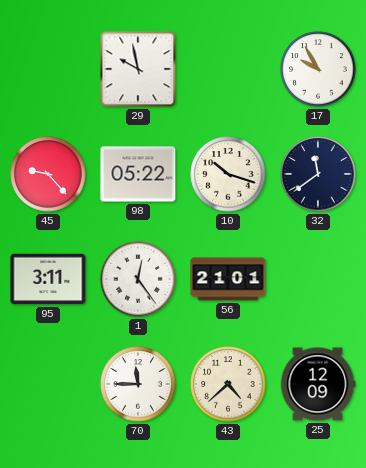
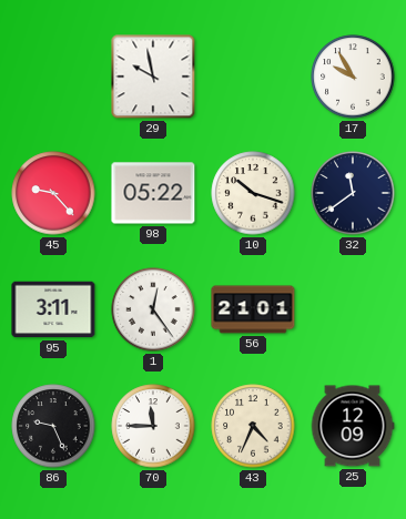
86: none -> 9:26
43: 4:38 -> 4:34
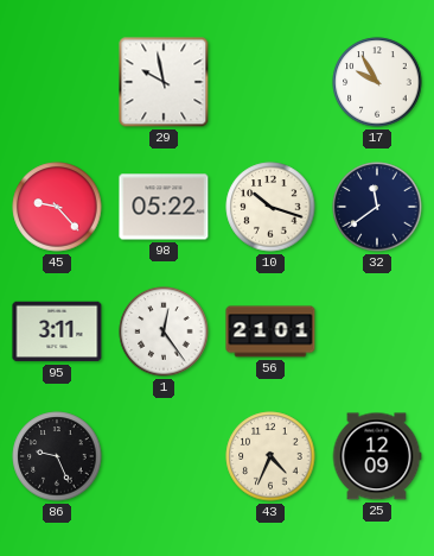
70: 11:45 -> none
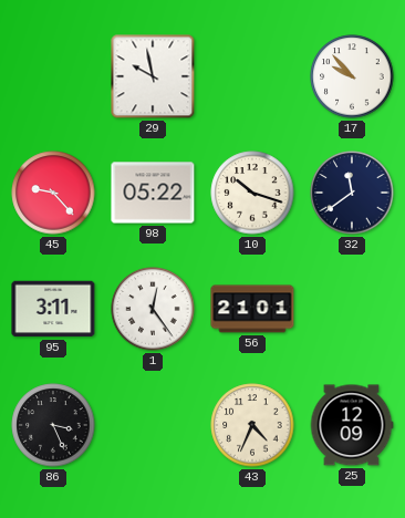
17: 9:55 -> 9:53
86: 9:26 -> 3:26
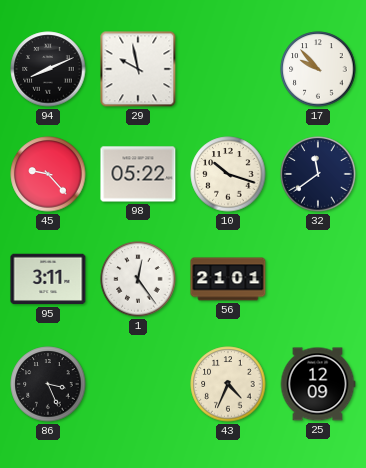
94: none -> 8:11
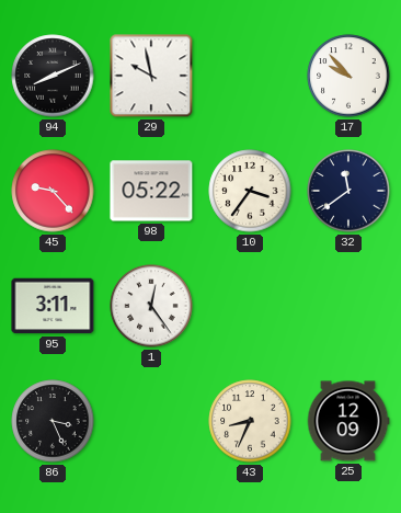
10: 10:18 -> 3:36
56: 21:01 -> none
43: 4:34 -> 8:34
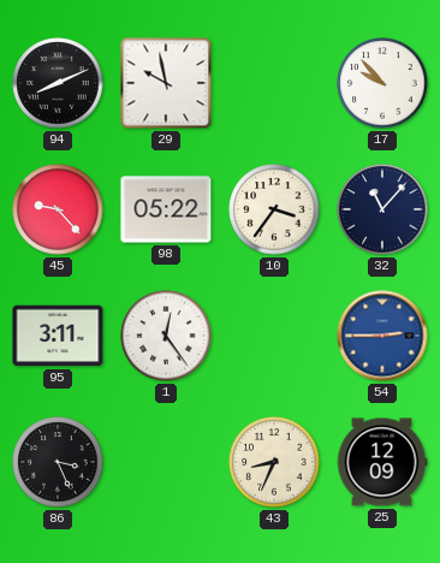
32: 11:39 -> 11:07
54: none -> 2:45
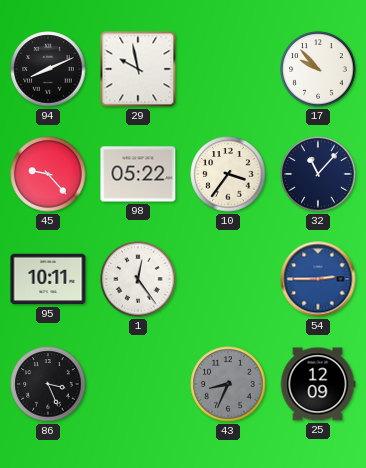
95: 3:11 -> 10:11
43 dial: cream -> grey
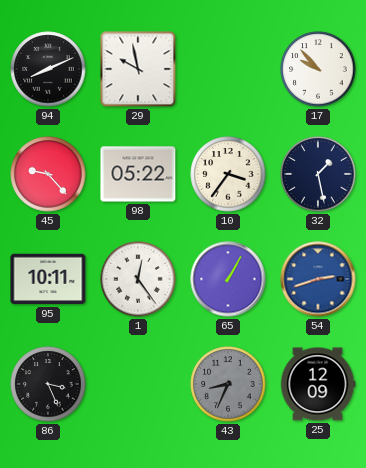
32: 11:07 -> 1:28
65: none -> 1:05
54: 2:45 -> 2:42
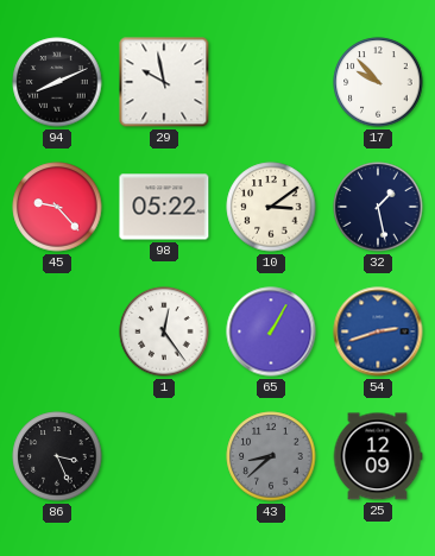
10: 3:36 -> 3:09
95: 10:11 -> none
43: 8:34 -> 8:38
